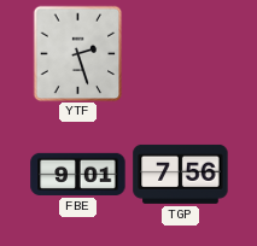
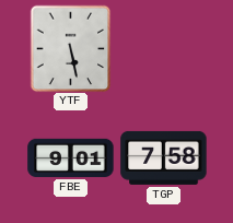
YTF: 2:27 -> 5:28
TGP: 7:56 -> 7:58
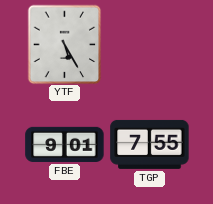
YTF: 5:28 -> 5:25
TGP: 7:58 -> 7:55
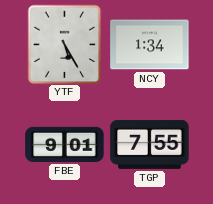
NCY: none -> 1:34
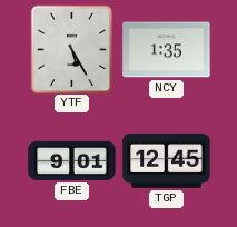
NCY: 1:34 -> 1:35
TGP: 7:55 -> 12:45
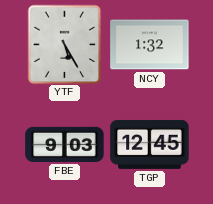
NCY: 1:35 -> 1:32
FBE: 9:01 -> 9:03
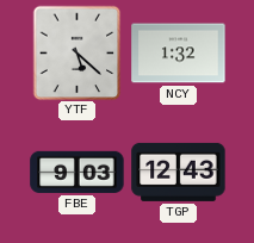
YTF: 5:25 -> 5:22
TGP: 12:45 -> 12:43
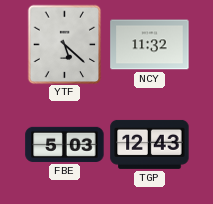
NCY: 1:32 -> 11:32
FBE: 9:03 -> 5:03
